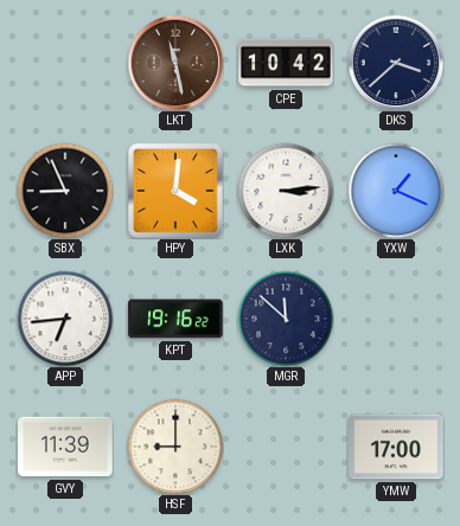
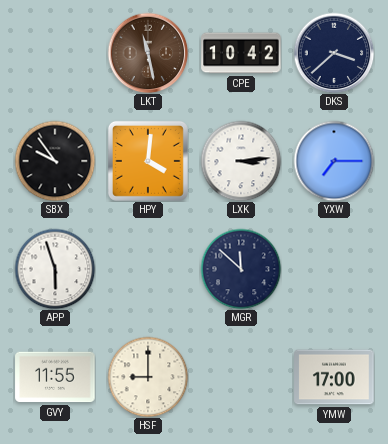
SBX: 8:56 -> 9:54
YXW: 1:19 -> 7:15
APP: 6:44 -> 5:57
KPT: 19:16 -> none
GVY: 11:39 -> 11:55
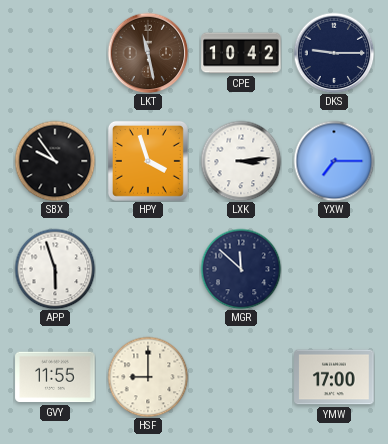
DKS: 3:38 -> 9:15
HPY: 4:01 -> 3:57
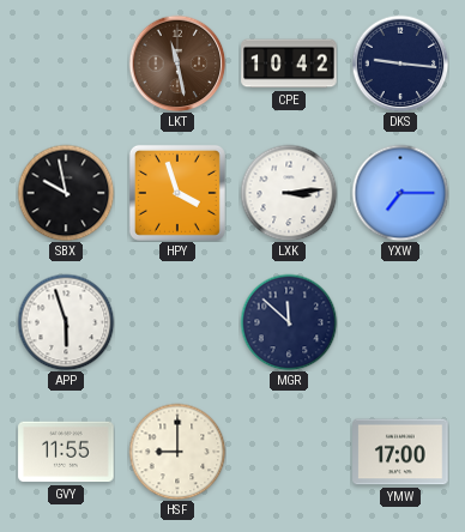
DKS: 9:15 -> 9:16
SBX: 9:54 -> 9:58
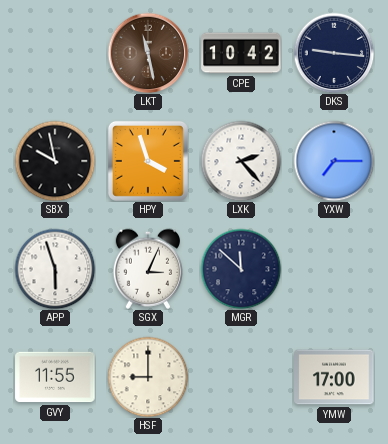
LXK: 3:14 -> 2:23
SGX: none -> 3:04
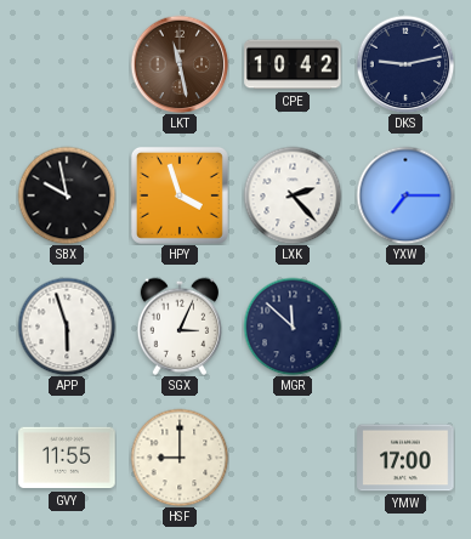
DKS: 9:16 -> 9:13
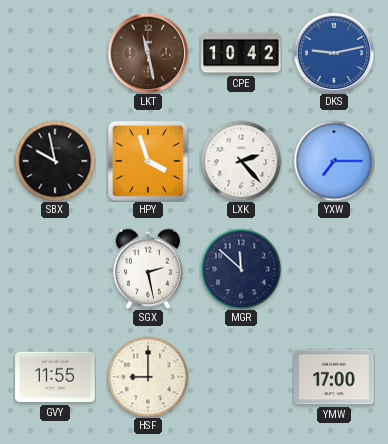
DKS dial: navy -> blue
APP: 5:57 -> none
SGX: 3:04 -> 2:28
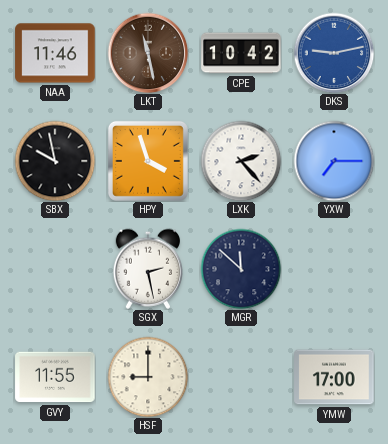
NAA: none -> 11:46
